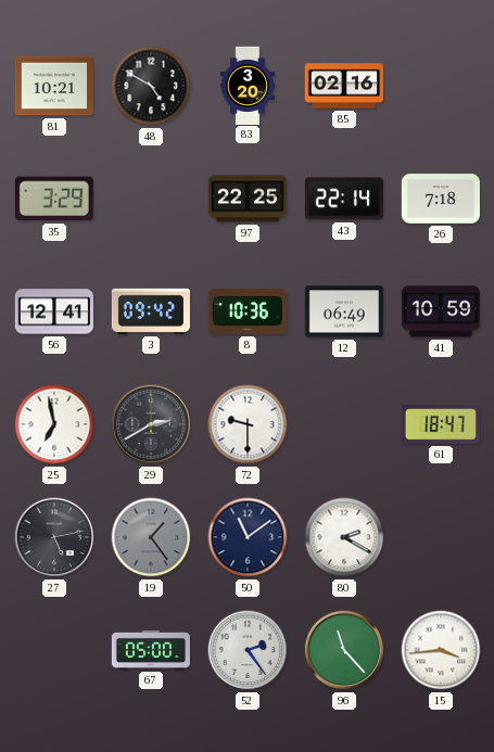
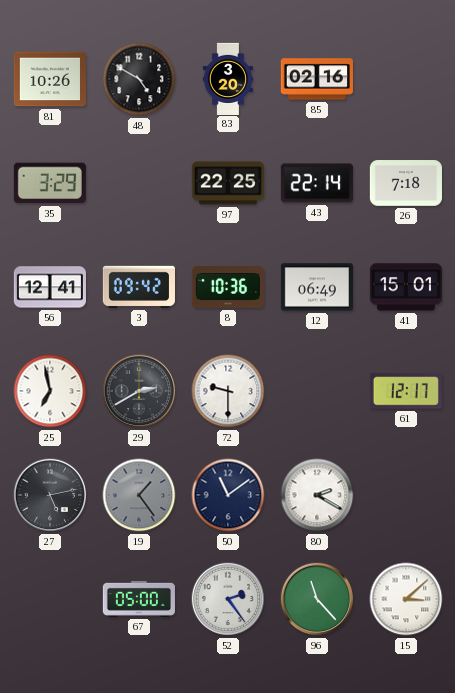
81: 10:21 -> 10:26
41: 10:59 -> 15:01
61: 18:47 -> 12:17
15: 3:44 -> 3:08
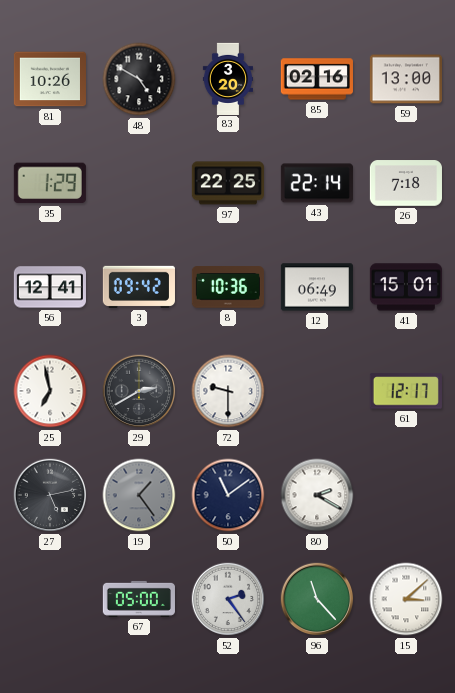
59: none -> 13:00
35: 3:29 -> 1:29
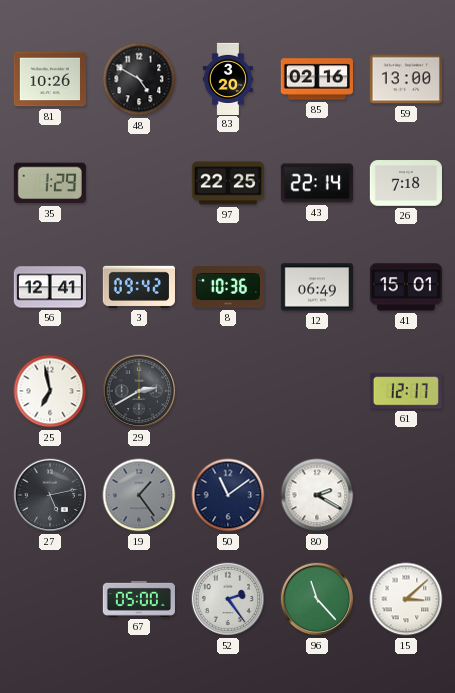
72: 9:30 -> none
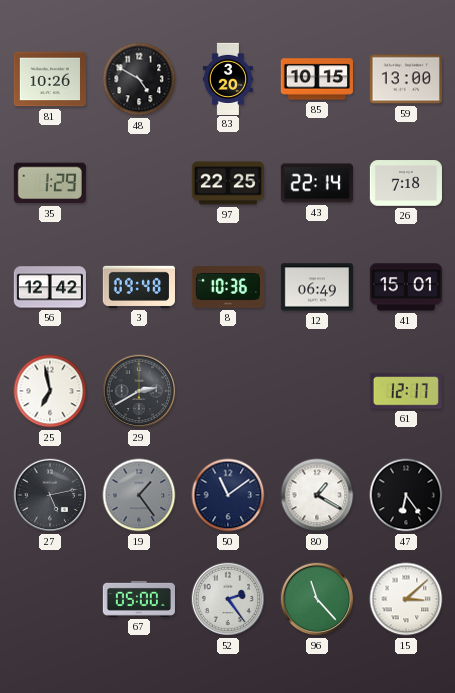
85: 02:16 -> 10:15
56: 12:41 -> 12:42
3: 09:42 -> 09:48
80: 2:20 -> 1:20
47: none -> 6:24
